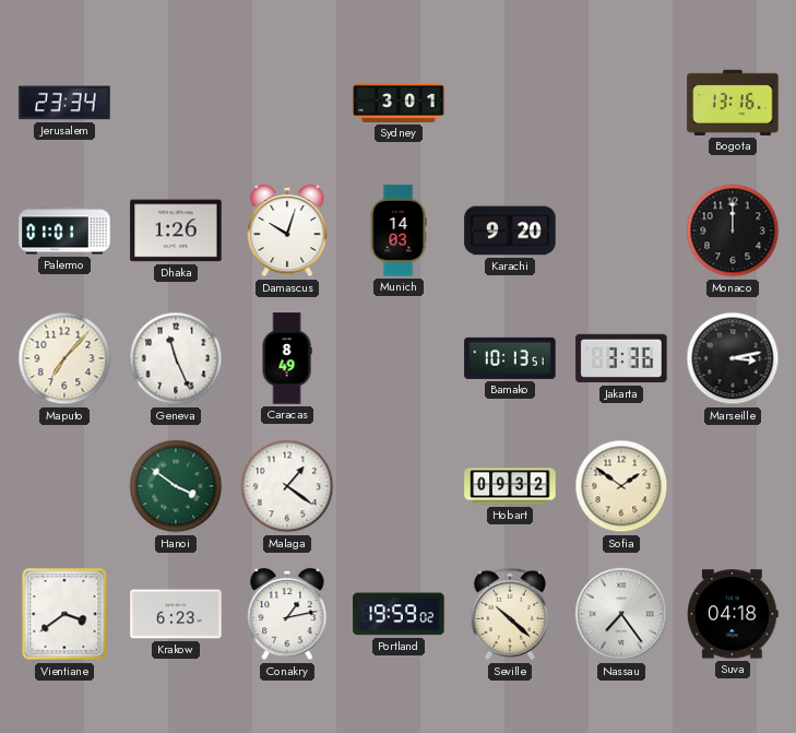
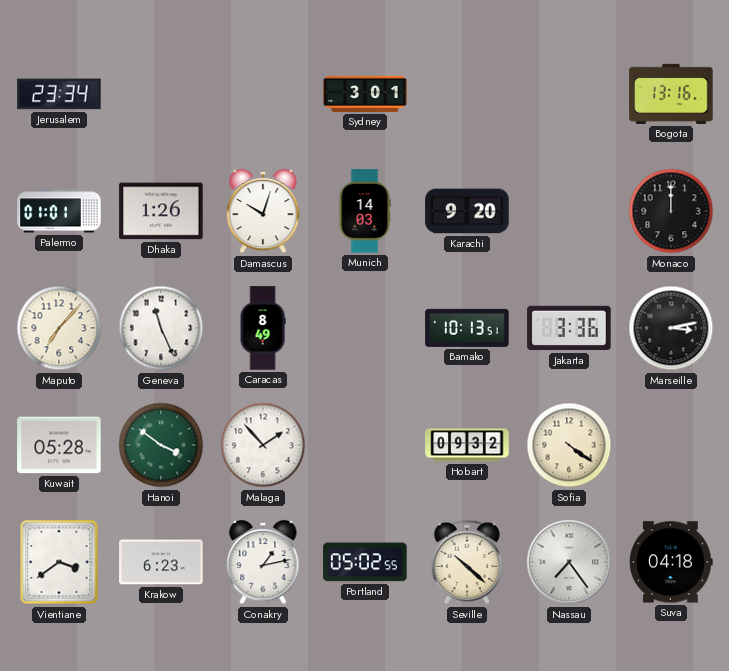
Kuwait: none -> 05:28
Malaga: 1:21 -> 1:53
Sofia: 1:51 -> 4:21
Portland: 19:59 -> 05:02
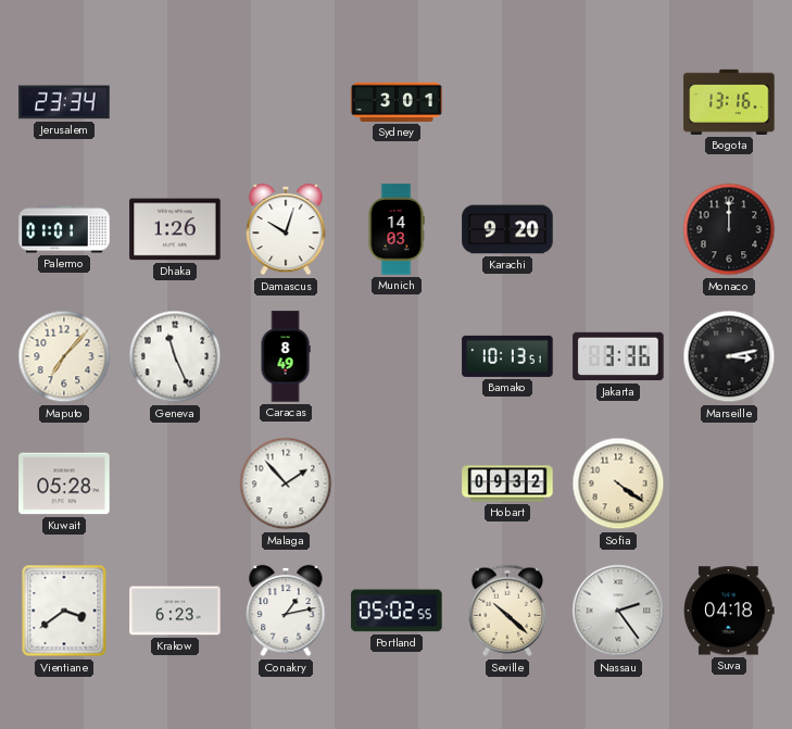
Hanoi: 3:51 -> none
Nassau: 7:24 -> 2:24
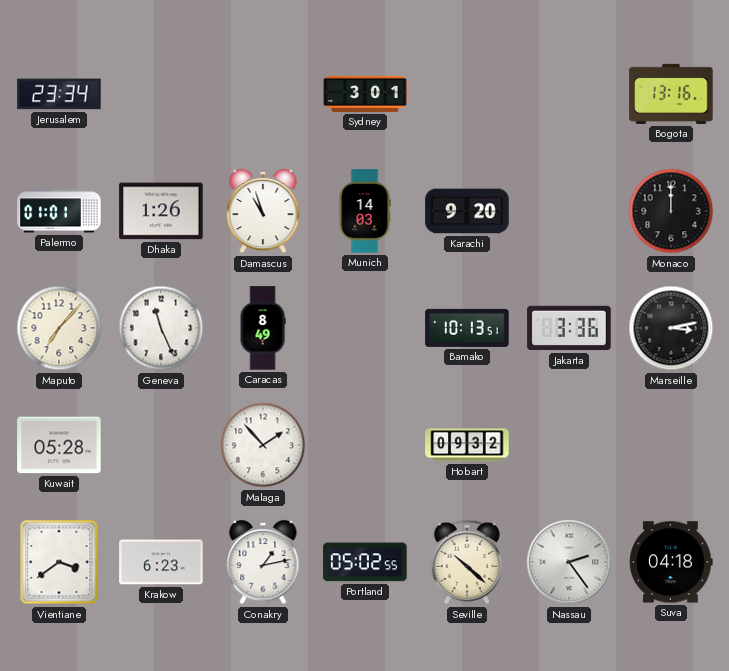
Damascus: 10:03 -> 10:57
Sofia: 4:21 -> none
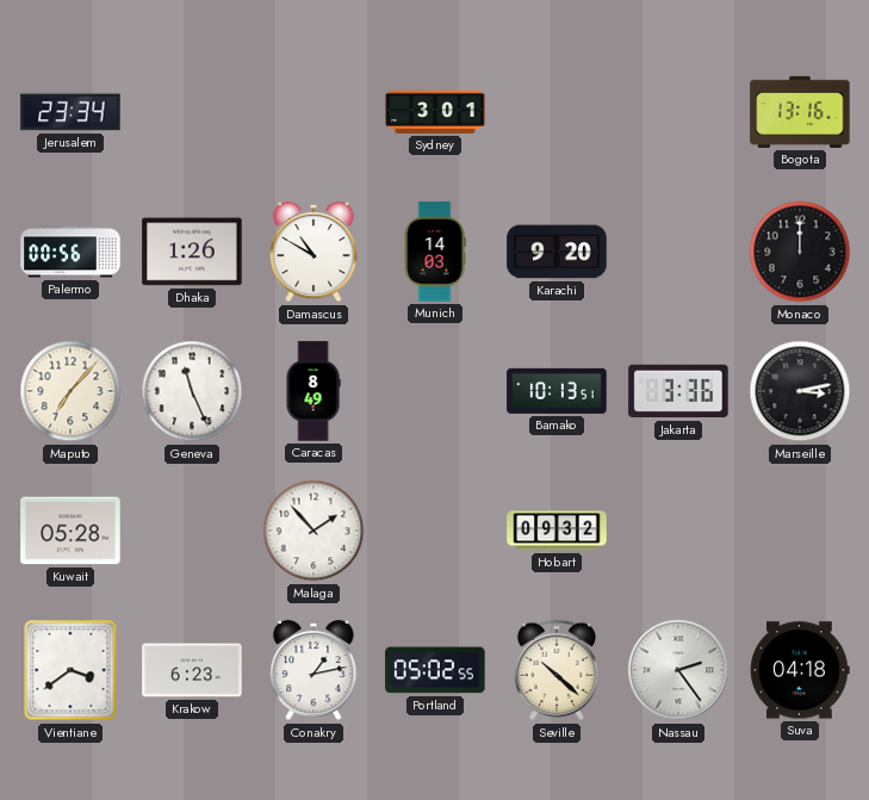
Palermo: 01:01 -> 00:56
Damascus: 10:57 -> 10:50
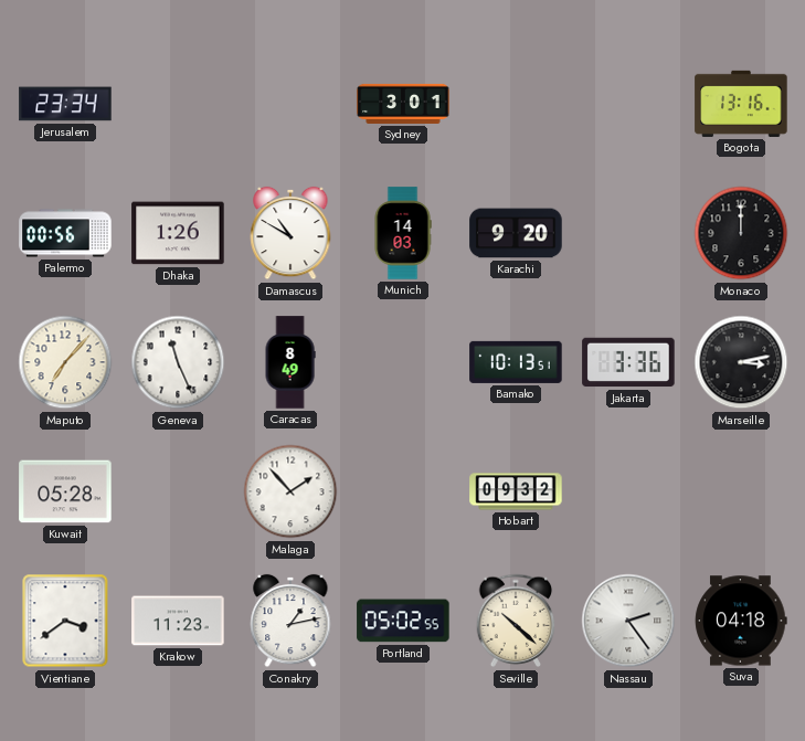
Krakow: 6:23 -> 11:23
